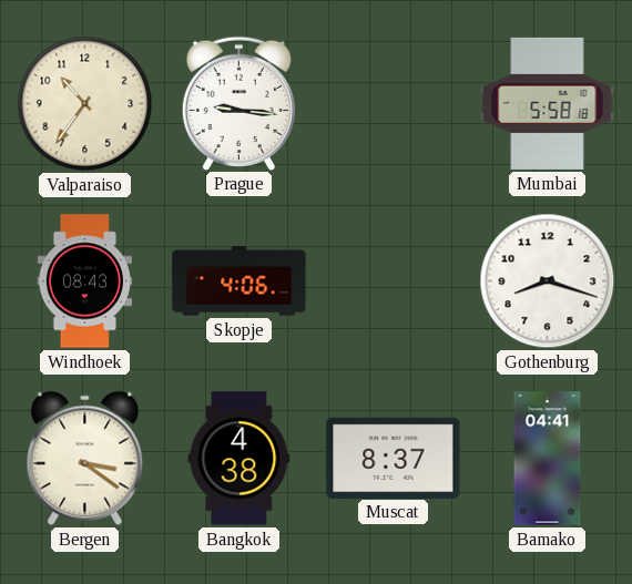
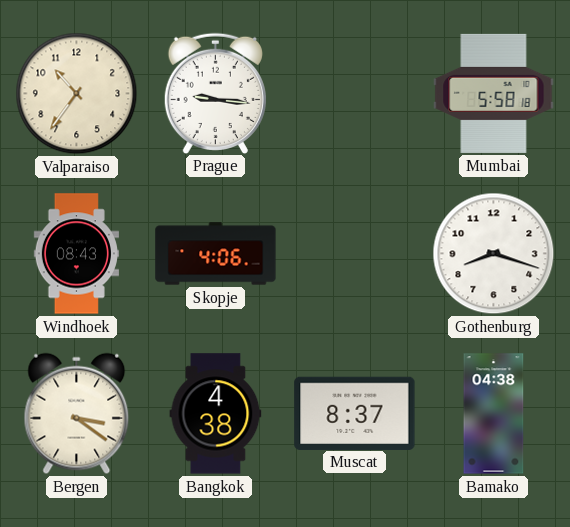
Bamako: 04:41 -> 04:38
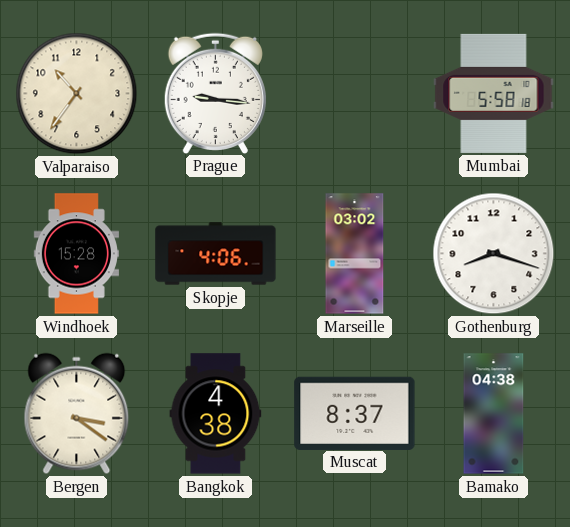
Windhoek: 08:43 -> 15:28
Marseille: none -> 03:02
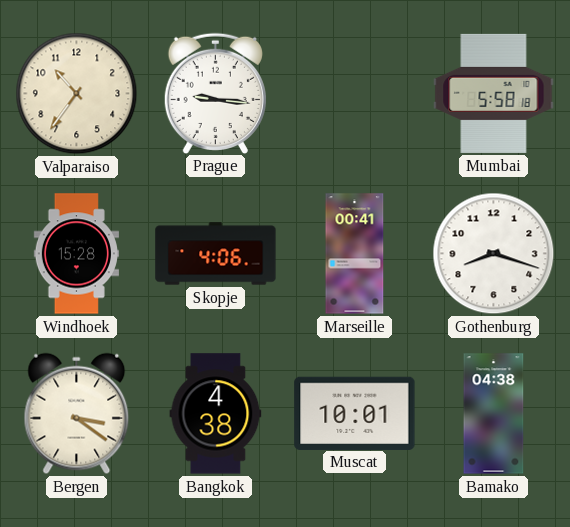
Marseille: 03:02 -> 00:41
Muscat: 8:37 -> 10:01
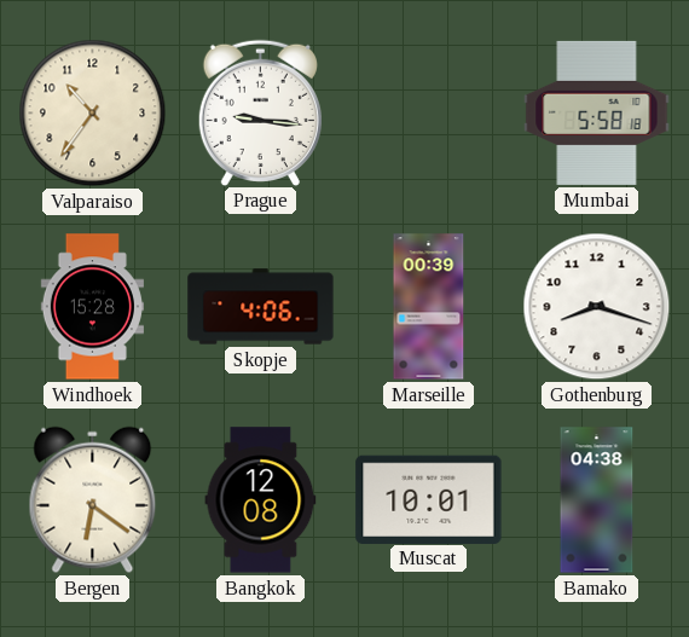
Marseille: 00:41 -> 00:39
Bergen: 3:21 -> 6:21
Bangkok: 4:38 -> 12:08
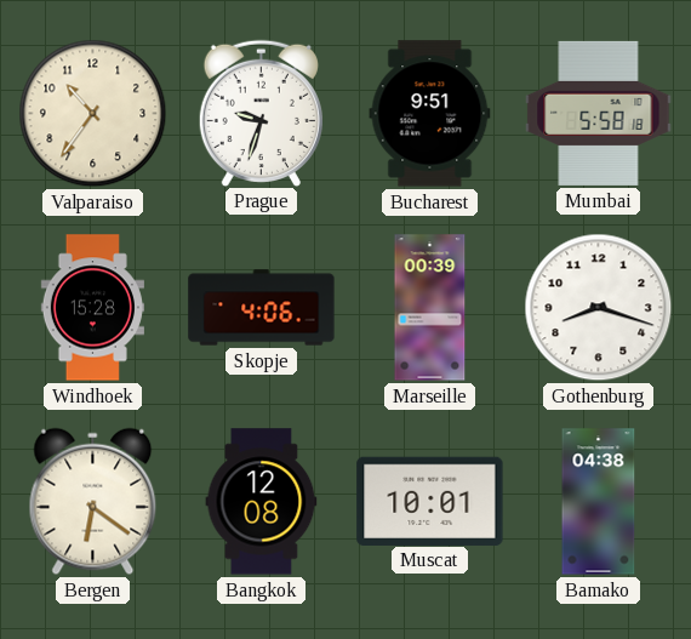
Prague: 9:16 -> 9:33
Bucharest: none -> 9:51
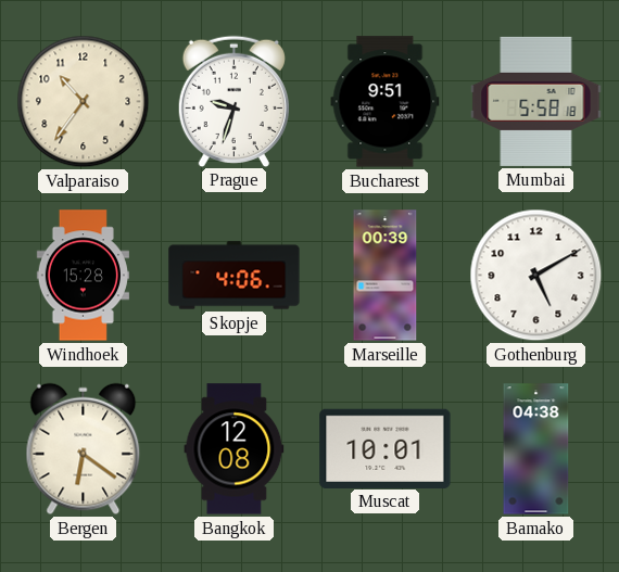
Gothenburg: 8:18 -> 5:10
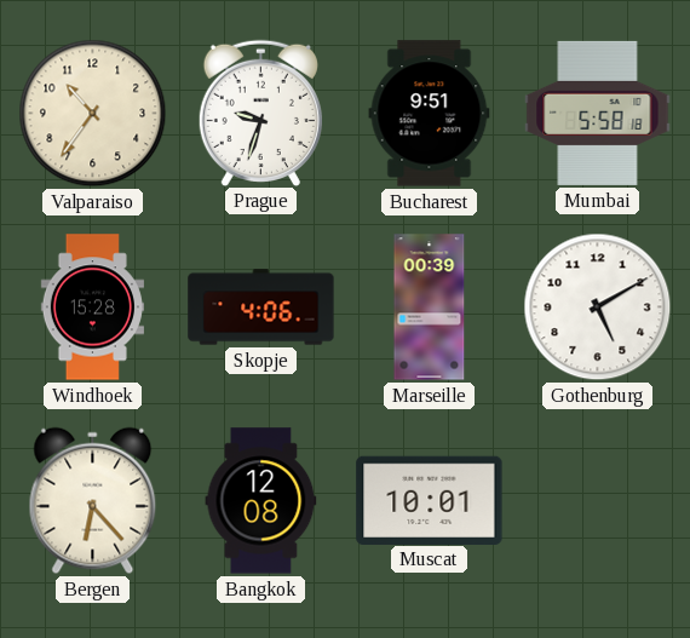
Bergen: 6:21 -> 6:23
Bamako: 04:38 -> none
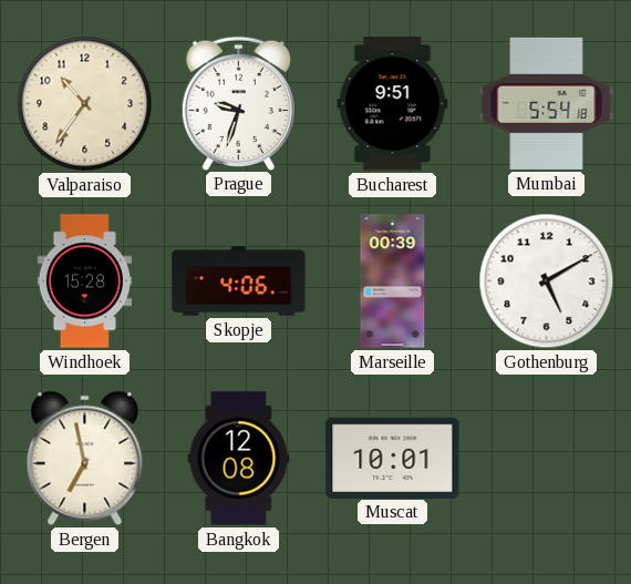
Mumbai: 5:58 -> 5:54
Bergen: 6:23 -> 6:58
